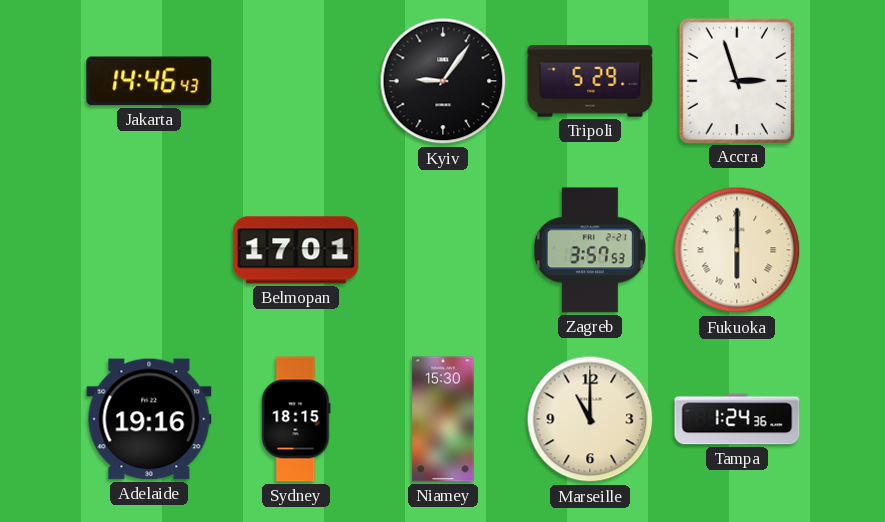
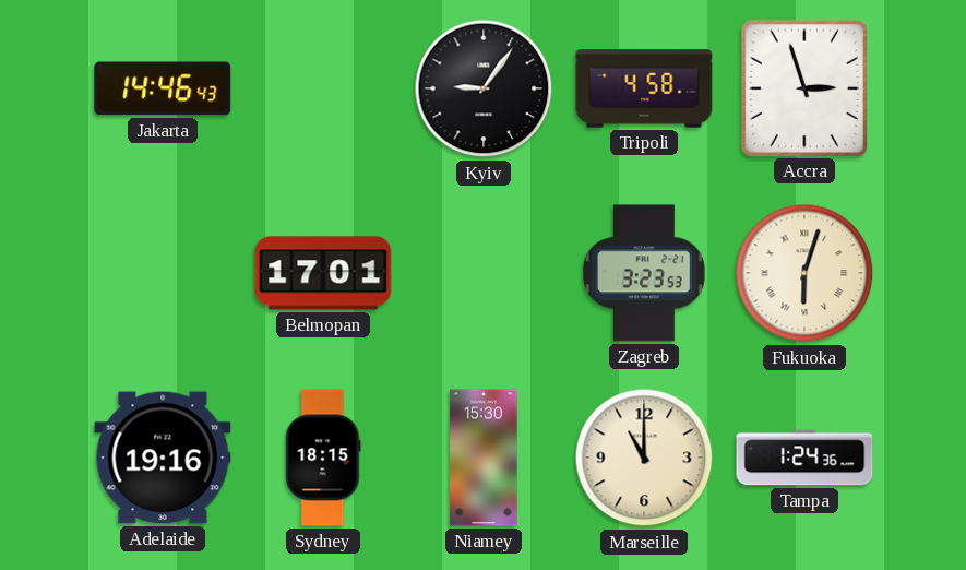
Tripoli: 5:29 -> 4:58
Zagreb: 3:57 -> 3:23
Fukuoka: 6:00 -> 6:03
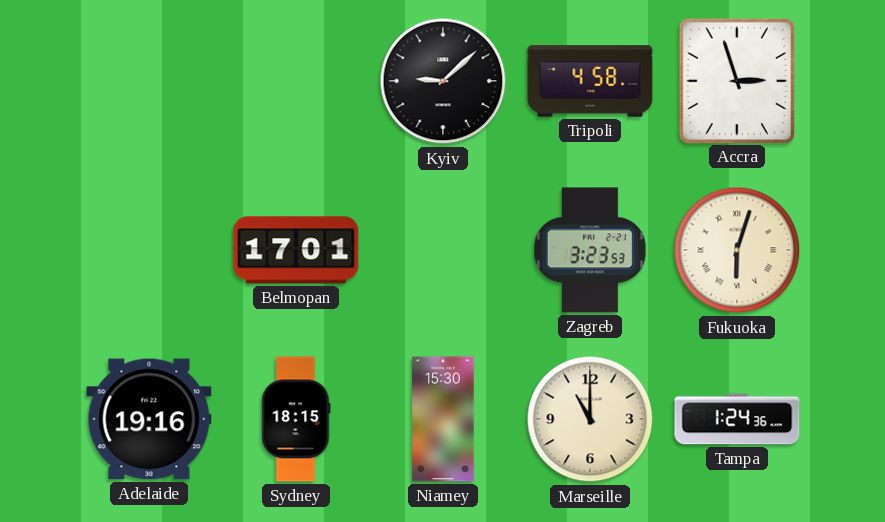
Jakarta: 14:46 -> none
Kyiv: 9:06 -> 9:08
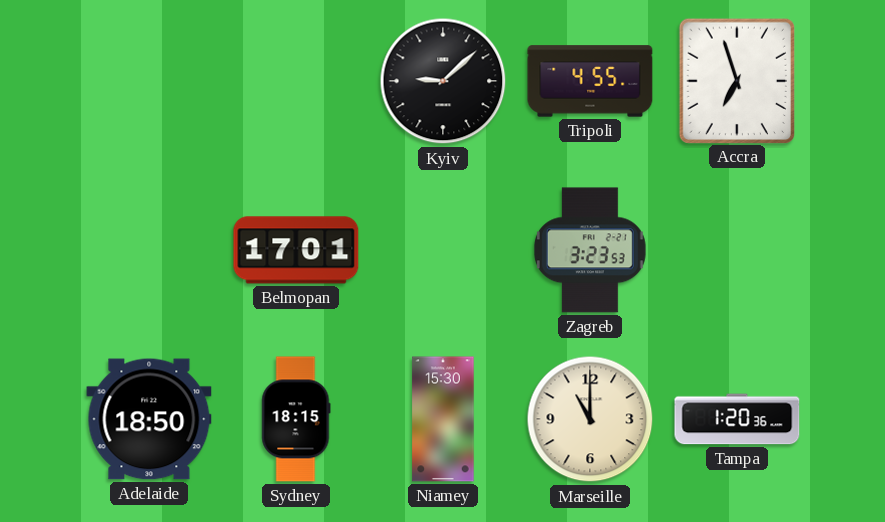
Tripoli: 4:58 -> 4:55
Accra: 2:57 -> 6:57
Fukuoka: 6:03 -> none
Adelaide: 19:16 -> 18:50
Tampa: 1:24 -> 1:20
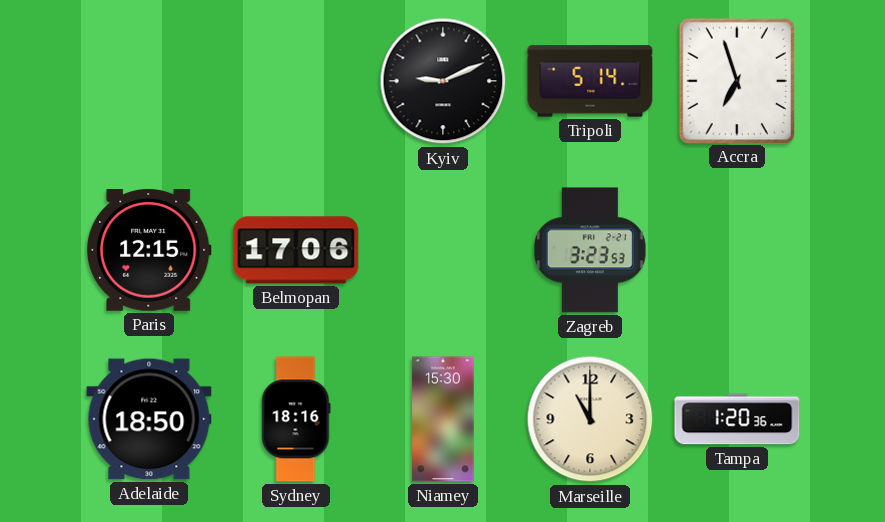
Kyiv: 9:08 -> 9:11
Tripoli: 4:55 -> 5:14
Paris: none -> 12:15
Belmopan: 17:01 -> 17:06
Sydney: 18:15 -> 18:16
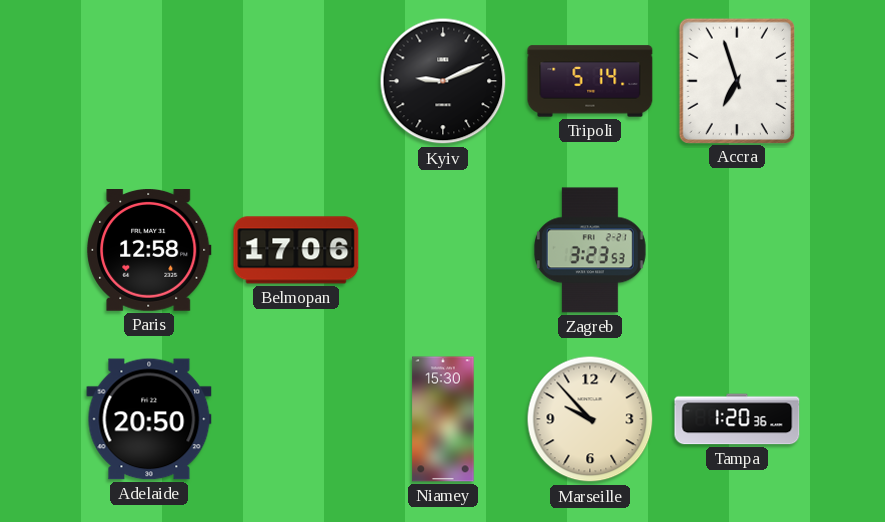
Paris: 12:15 -> 12:58
Adelaide: 18:50 -> 20:50
Sydney: 18:16 -> none
Marseille: 11:00 -> 9:53
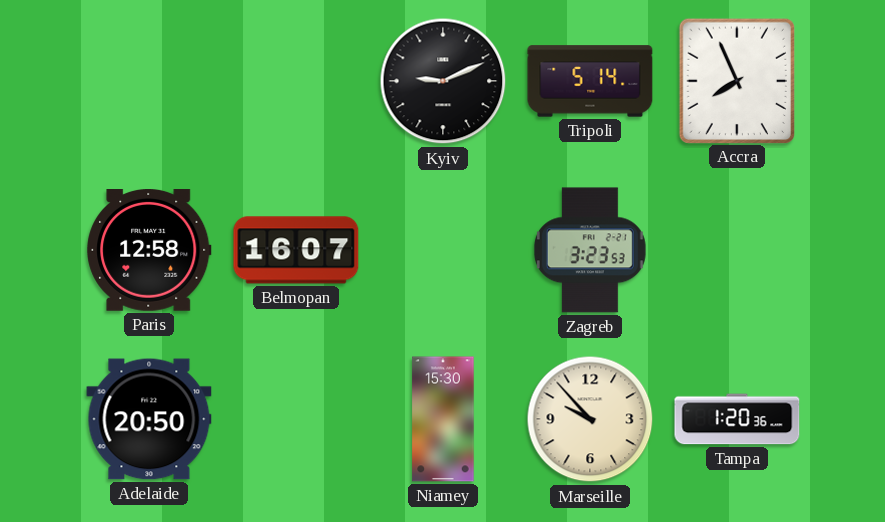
Accra: 6:57 -> 7:56
Belmopan: 17:06 -> 16:07
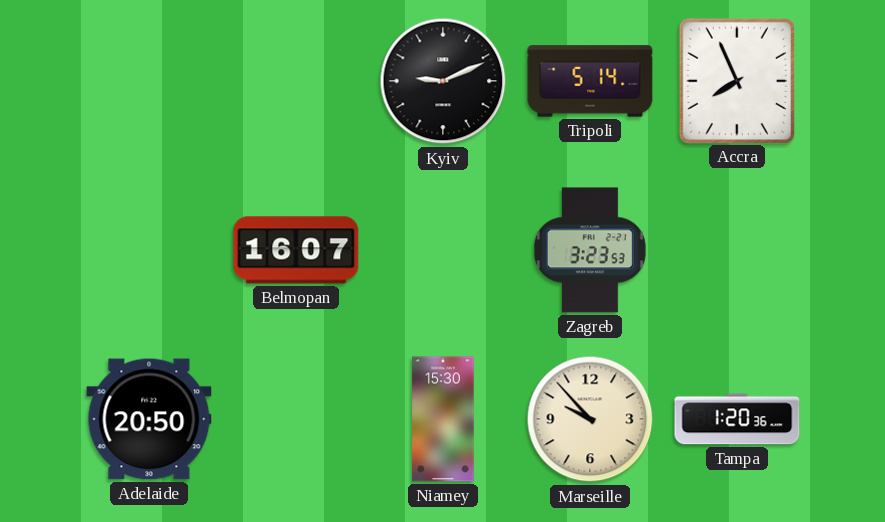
Paris: 12:58 -> none
